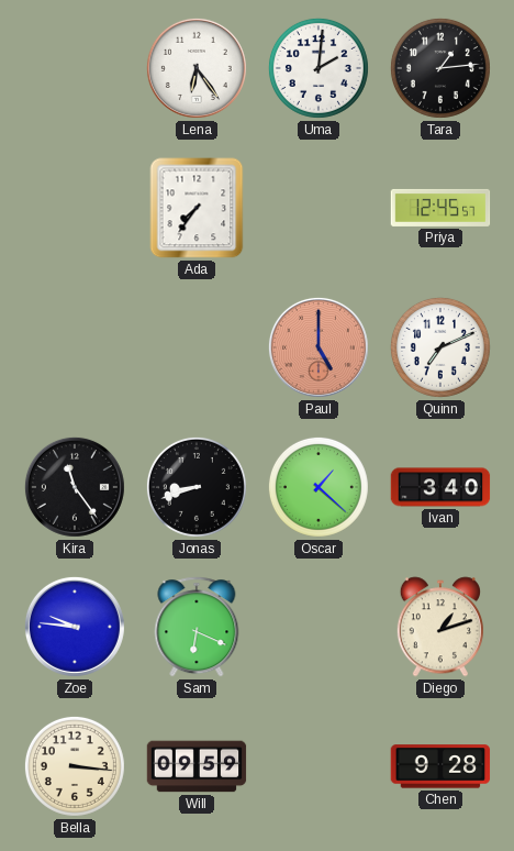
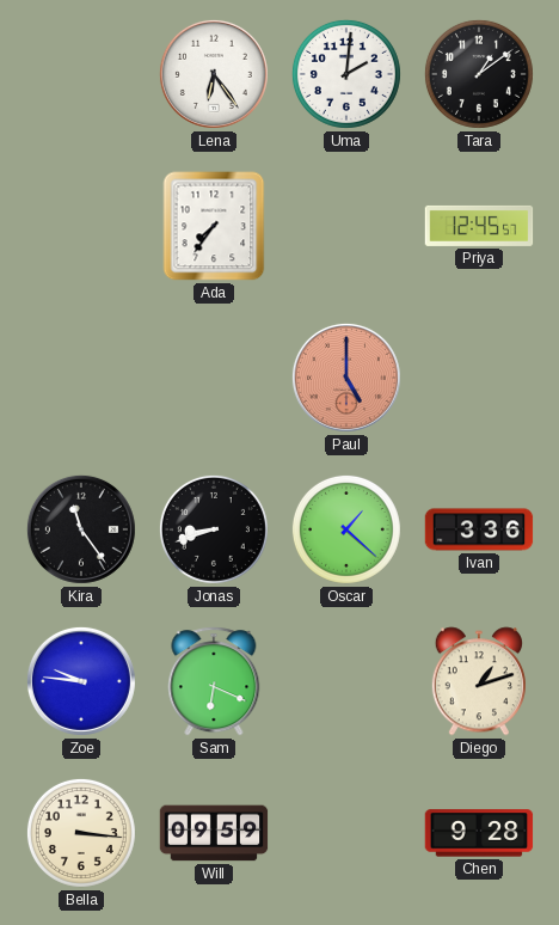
Tara: 1:14 -> 1:09
Quinn: 7:11 -> none
Ivan: 3:40 -> 3:36
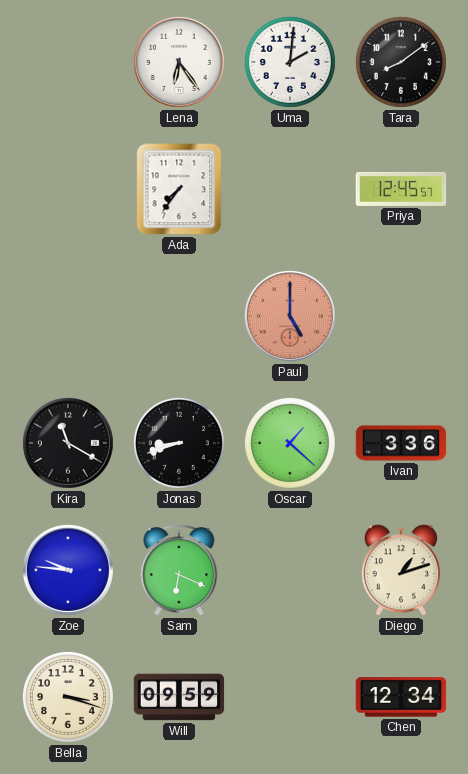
Tara: 1:09 -> 8:09
Kira: 11:24 -> 11:20
Bella: 3:16 -> 3:18
Chen: 9:28 -> 12:34
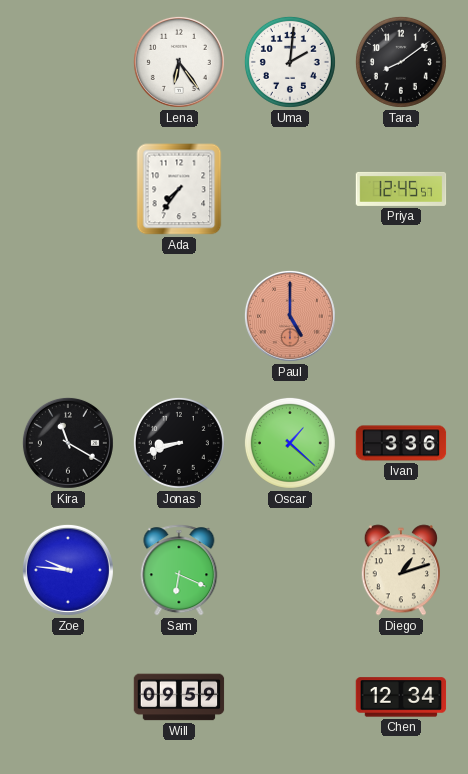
Bella: 3:18 -> none
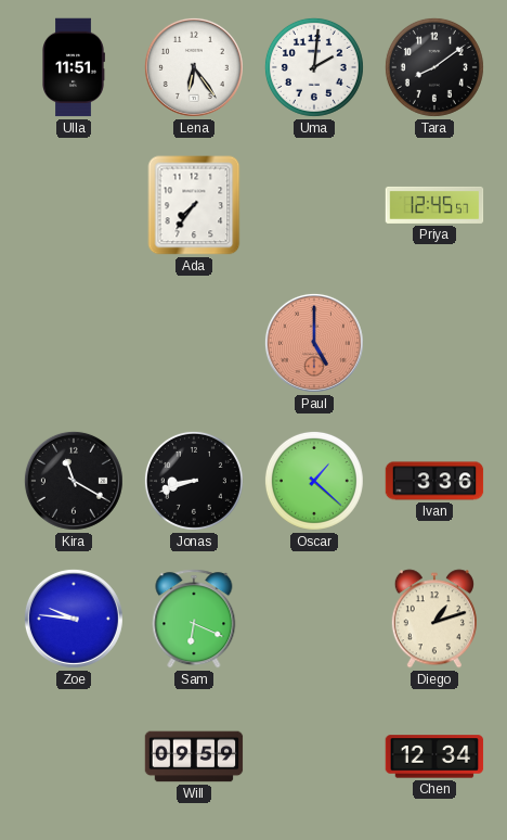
Ulla: none -> 11:51
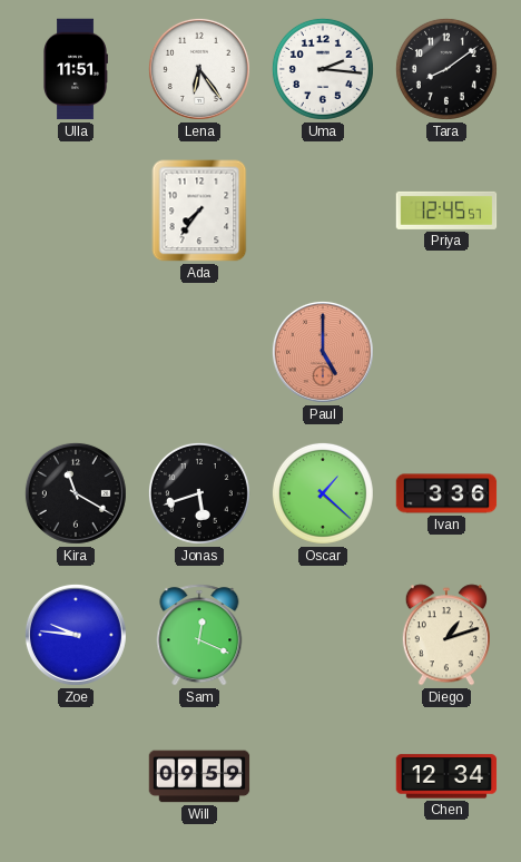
Uma: 2:01 -> 2:16
Jonas: 8:42 -> 5:42
Sam: 6:19 -> 12:19
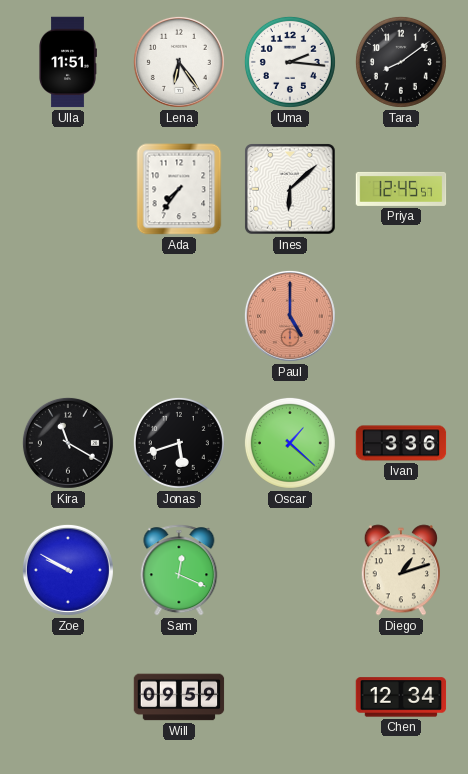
Ines: none -> 6:08
Zoe: 9:46 -> 9:50
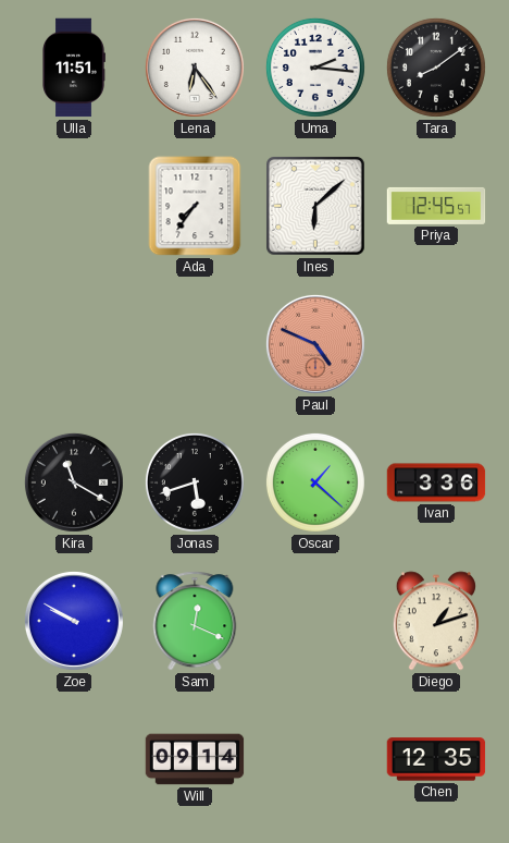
Paul: 5:00 -> 4:49
Will: 09:59 -> 09:14
Chen: 12:34 -> 12:35
